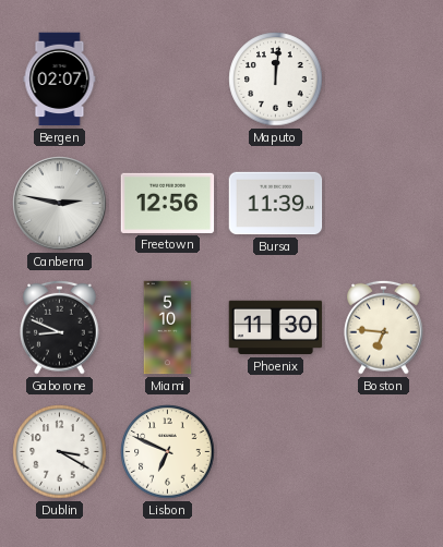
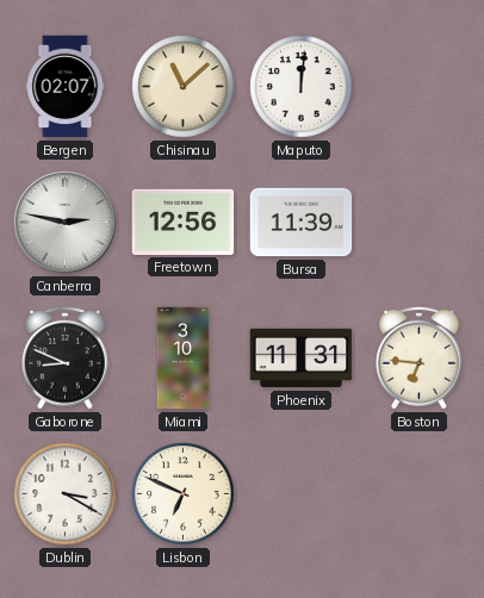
Chisinau: none -> 11:08
Miami: 5:10 -> 3:10
Phoenix: 11:30 -> 11:31
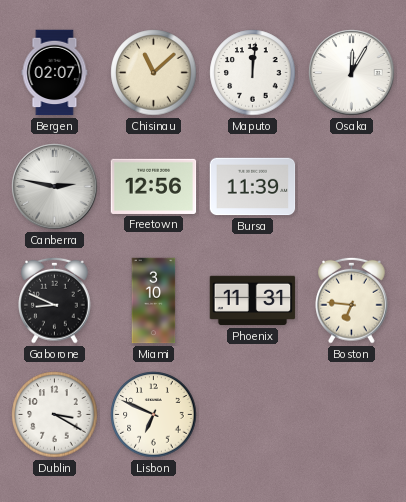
Osaka: none -> 12:05
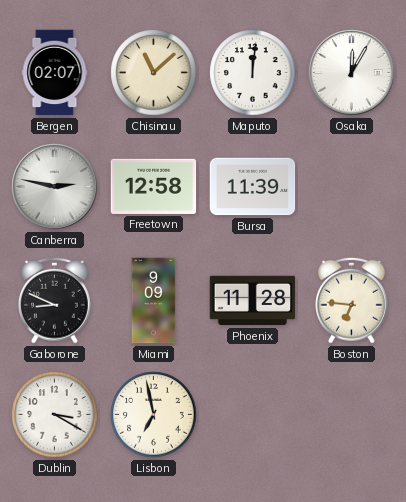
Freetown: 12:56 -> 12:58
Miami: 3:10 -> 9:09
Phoenix: 11:31 -> 11:28
Lisbon: 6:49 -> 6:58
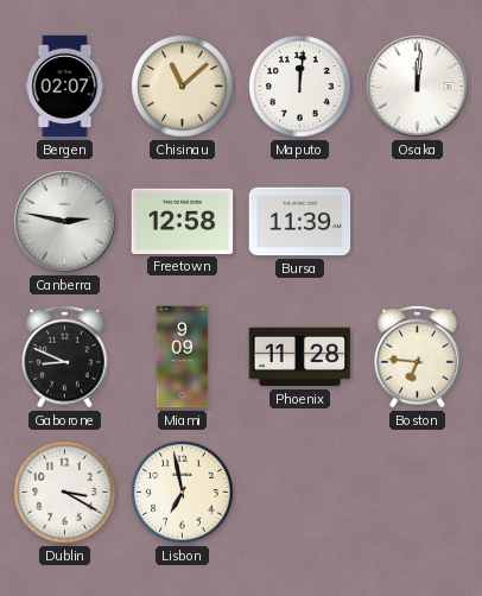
Osaka: 12:05 -> 12:01
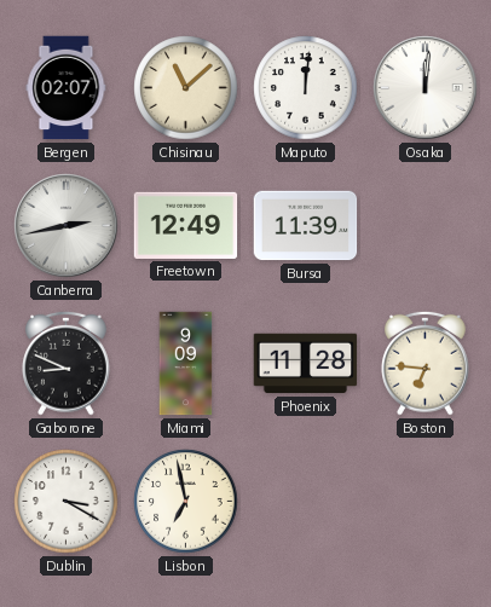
Canberra: 2:47 -> 2:43
Freetown: 12:58 -> 12:49
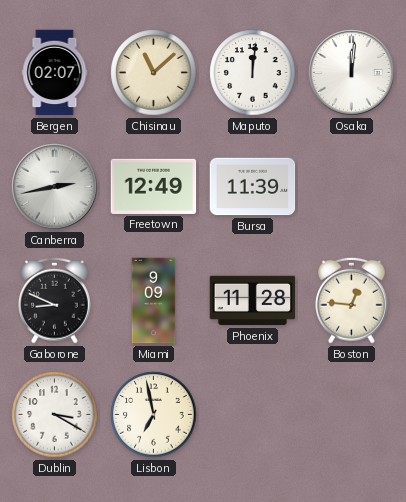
Boston: 6:46 -> 12:46
